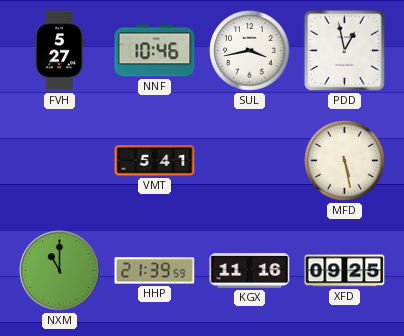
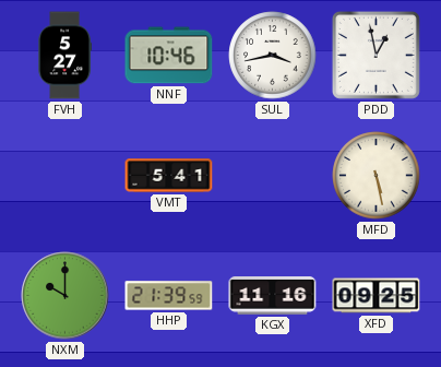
NXM: 11:00 -> 10:00
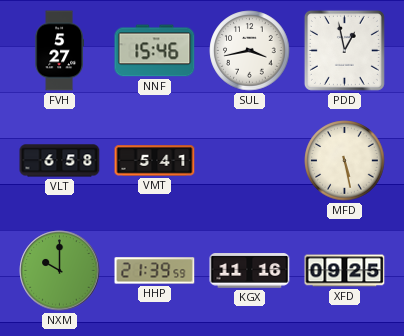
NNF: 10:46 -> 15:46
VLT: none -> 6:58
